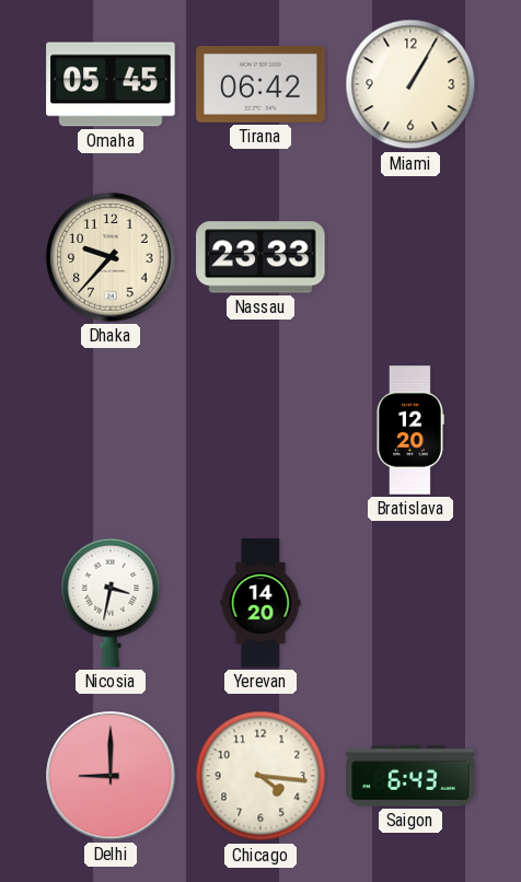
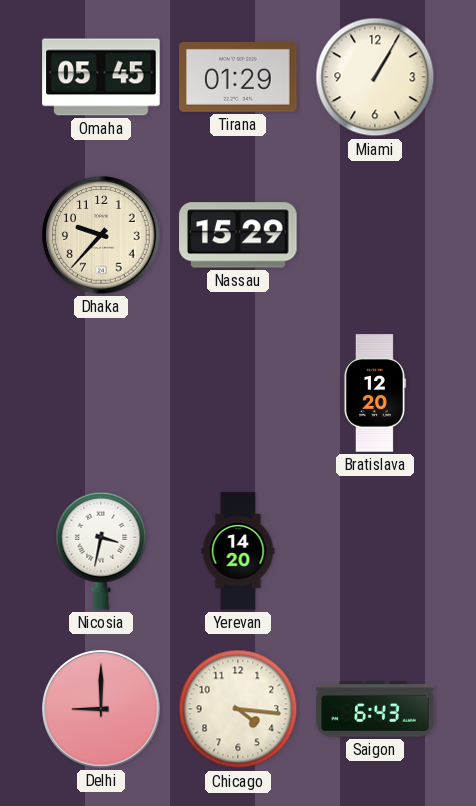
Tirana: 06:42 -> 01:29
Nassau: 23:33 -> 15:29
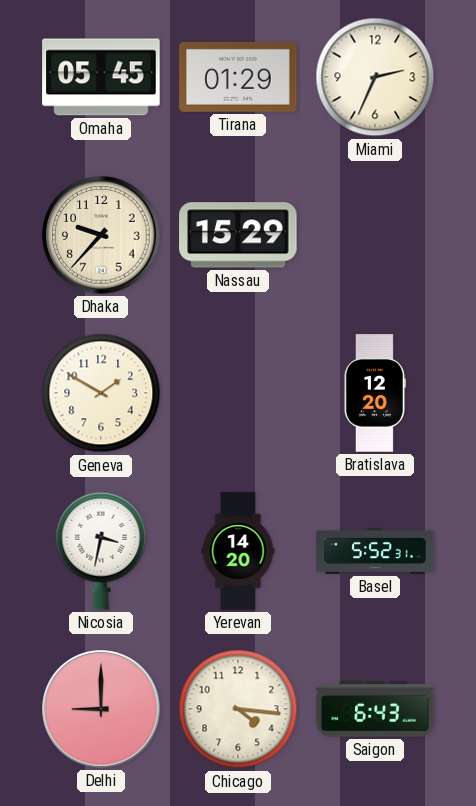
Miami: 1:05 -> 2:34
Geneva: none -> 1:50
Basel: none -> 5:52
